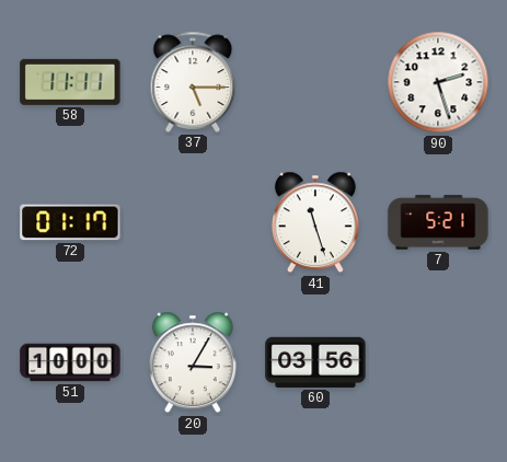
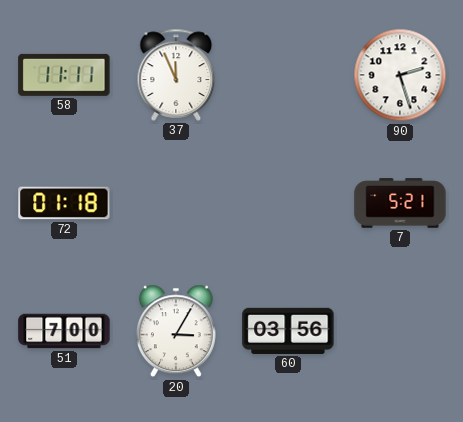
37: 5:15 -> 11:56
72: 01:17 -> 01:18
41: 11:27 -> none
51: 10:00 -> 7:00
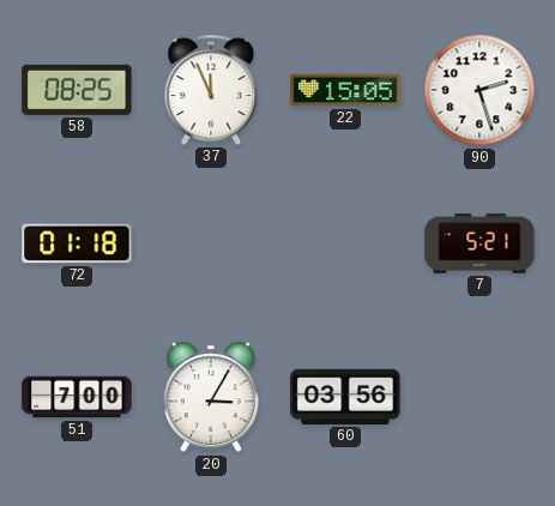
58: 11:11 -> 08:25
22: none -> 15:05
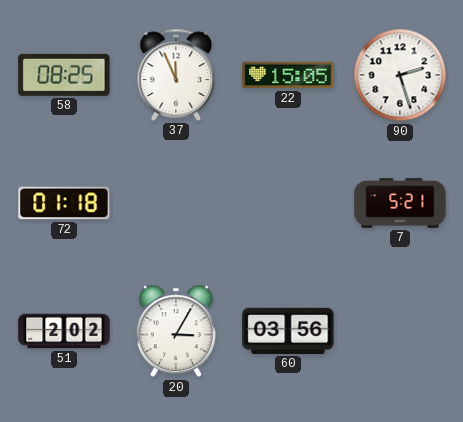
51: 7:00 -> 2:02
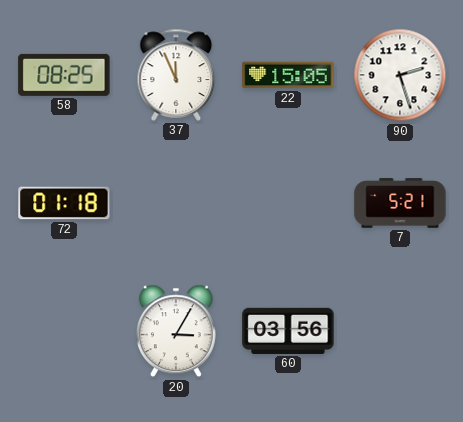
51: 2:02 -> none
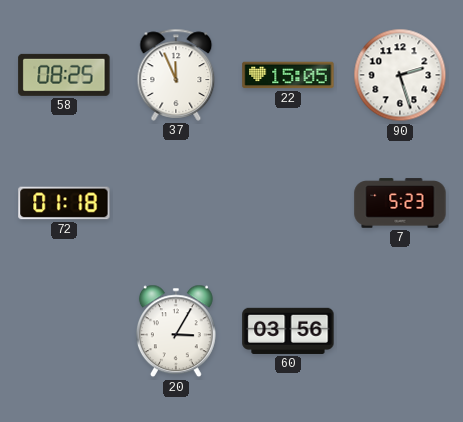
7: 5:21 -> 5:23
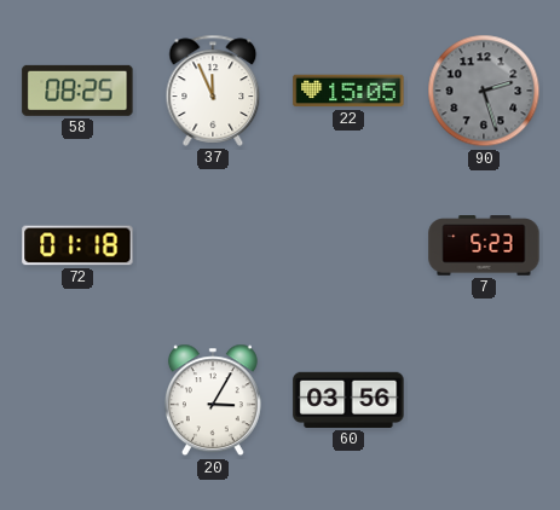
90 dial: white -> grey
